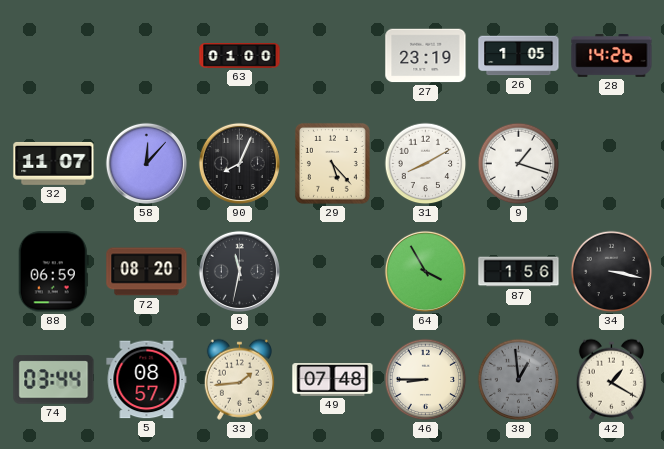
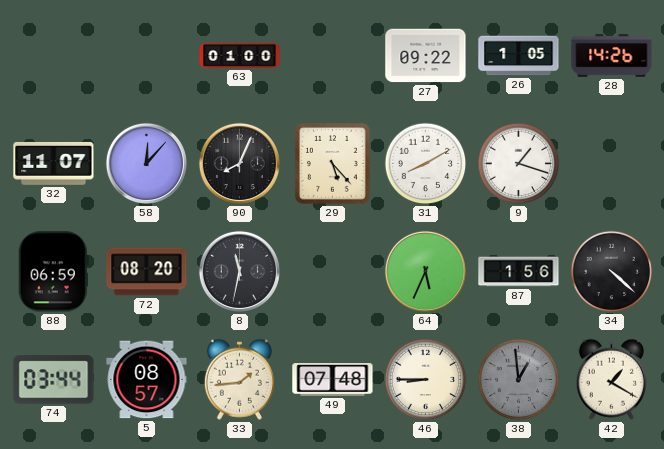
27: 23:19 -> 09:22
64: 3:55 -> 5:34
34: 3:17 -> 4:22
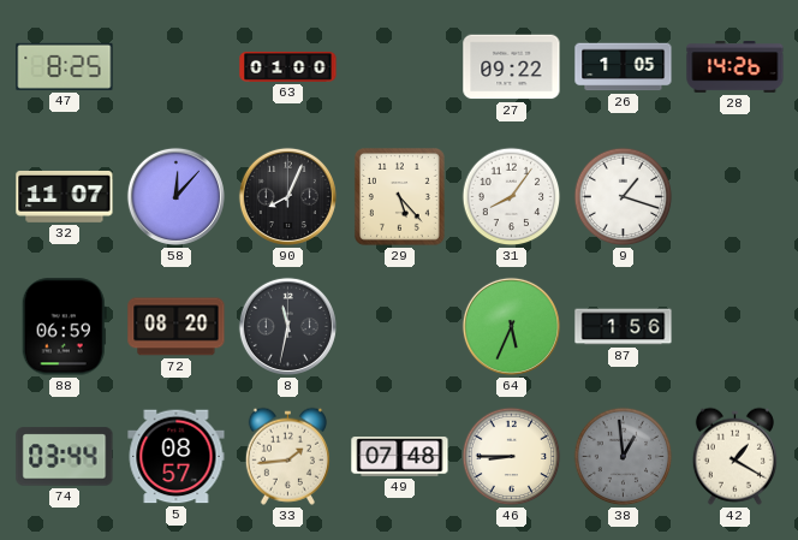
47: none -> 8:25
31: 8:10 -> 8:06
34: 4:22 -> none
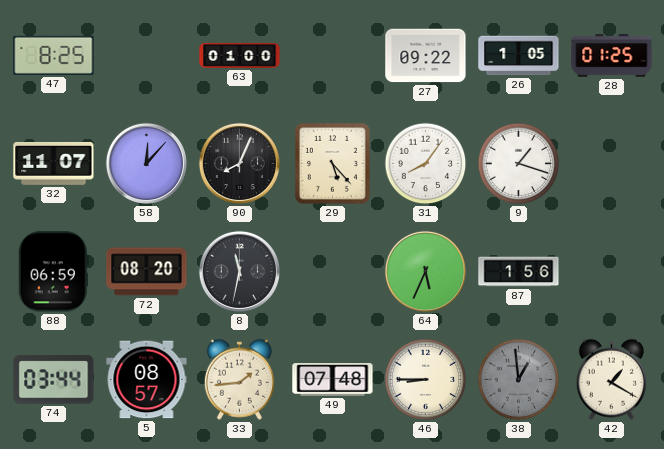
28: 14:26 -> 01:25
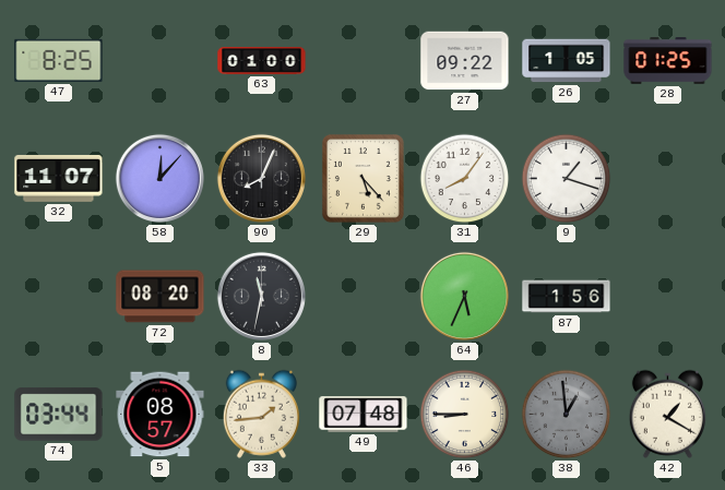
88: 06:59 -> none
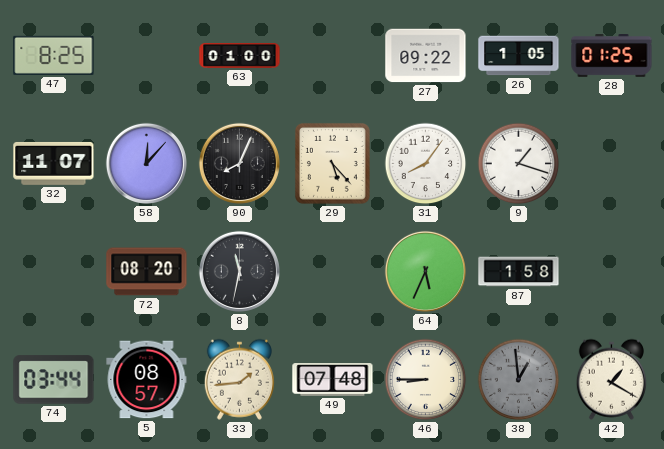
87: 1:56 -> 1:58
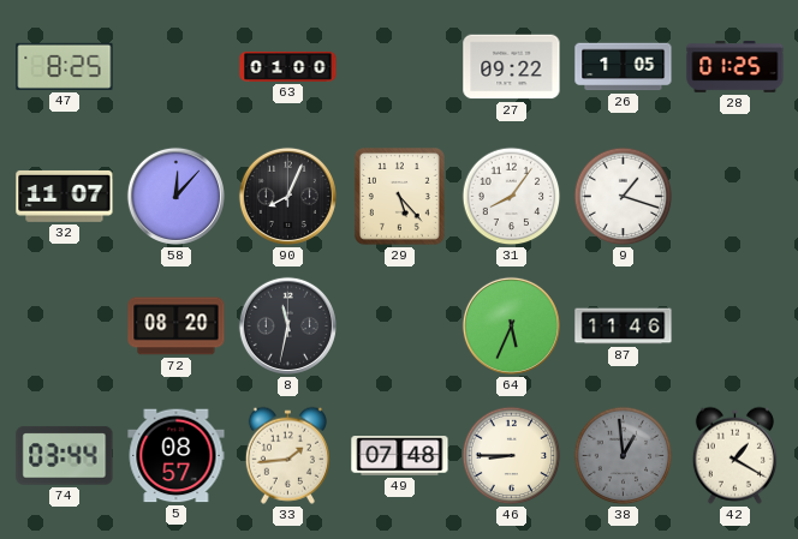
87: 1:58 -> 11:46
